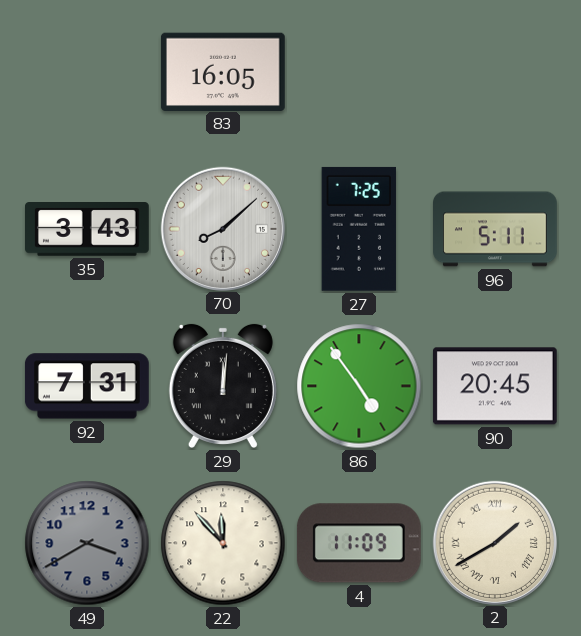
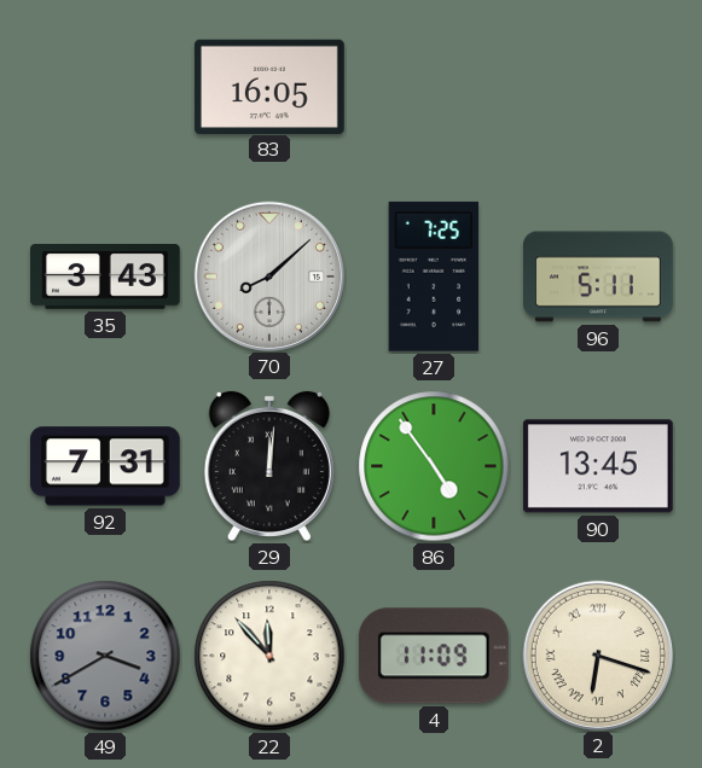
90: 20:45 -> 13:45
2: 1:40 -> 6:18
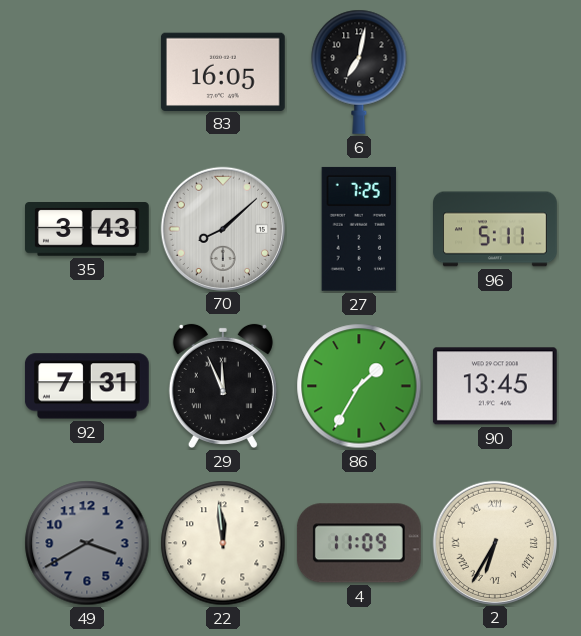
6: none -> 7:02
29: 12:01 -> 11:56
86: 4:54 -> 1:35
22: 11:53 -> 11:59
2: 6:18 -> 6:35
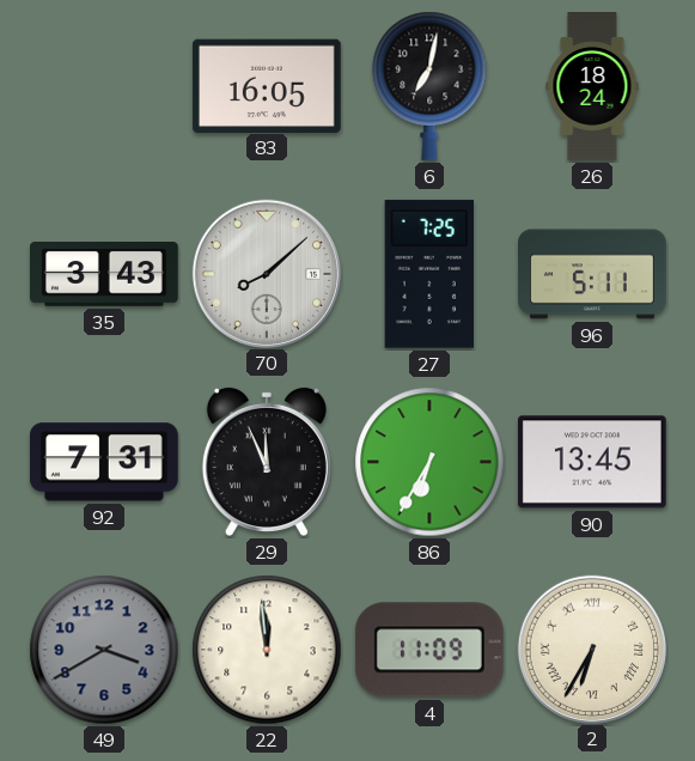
26: none -> 18:24
86: 1:35 -> 6:35
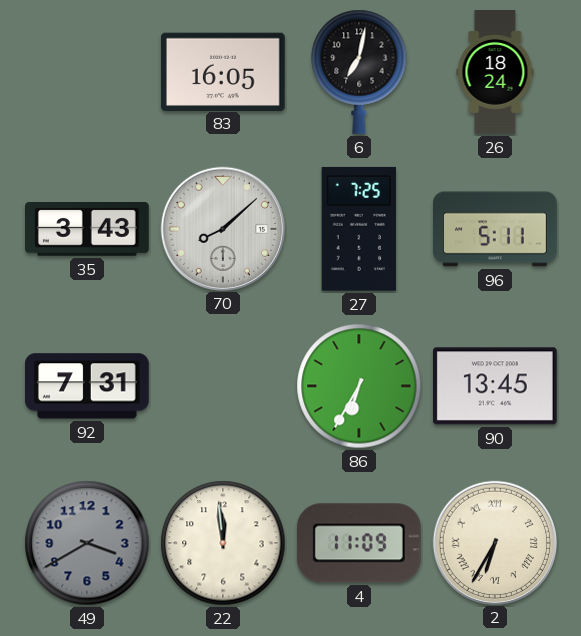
29: 11:56 -> none
